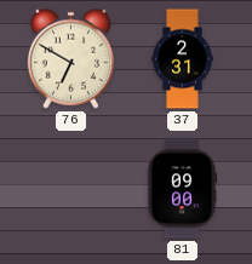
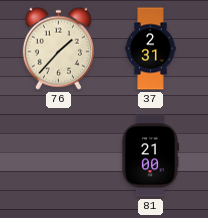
76: 6:50 -> 1:37
81: 09:00 -> 21:00
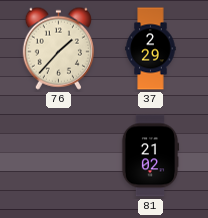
37: 2:31 -> 2:29
81: 21:00 -> 21:02
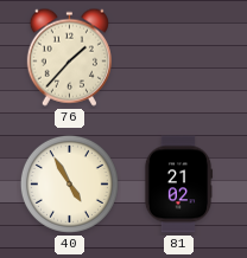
37: 2:29 -> none
40: none -> 4:55
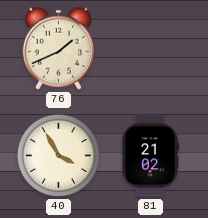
76: 1:37 -> 1:41
40: 4:55 -> 3:55
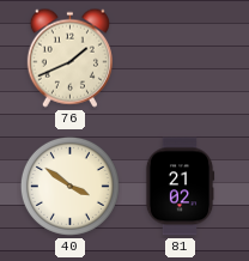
40: 3:55 -> 3:51
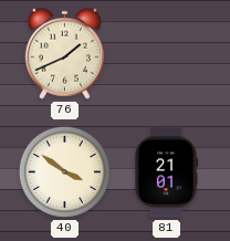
81: 21:02 -> 21:01
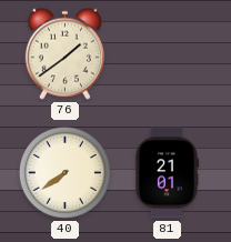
76: 1:41 -> 1:39
40: 3:51 -> 7:39
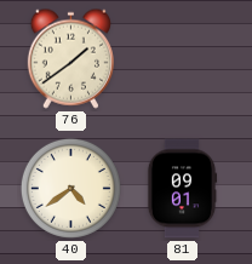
40: 7:39 -> 4:39
81: 21:01 -> 09:01
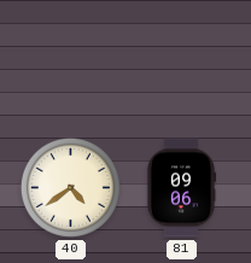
76: 1:39 -> none
81: 09:01 -> 09:06
